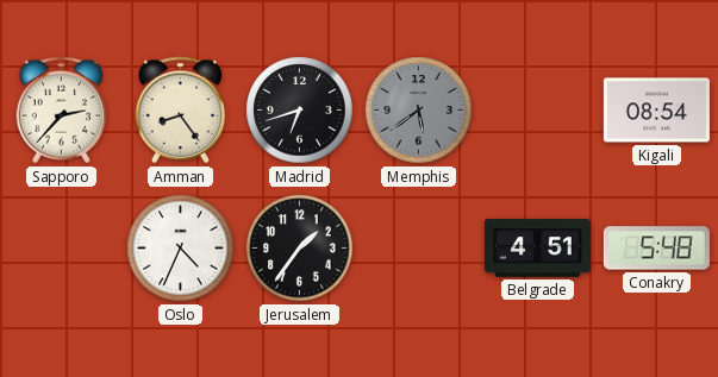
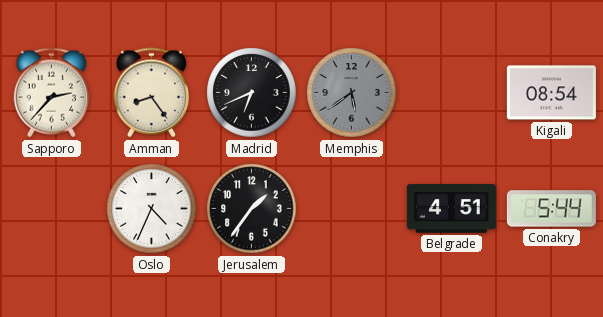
Madrid: 6:42 -> 6:41
Conakry: 5:48 -> 5:44
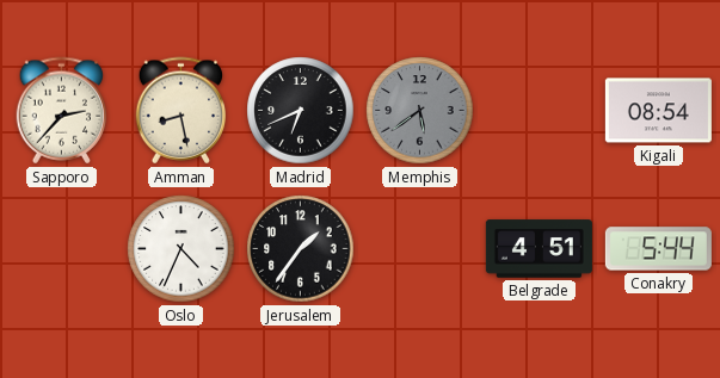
Amman: 8:24 -> 8:28
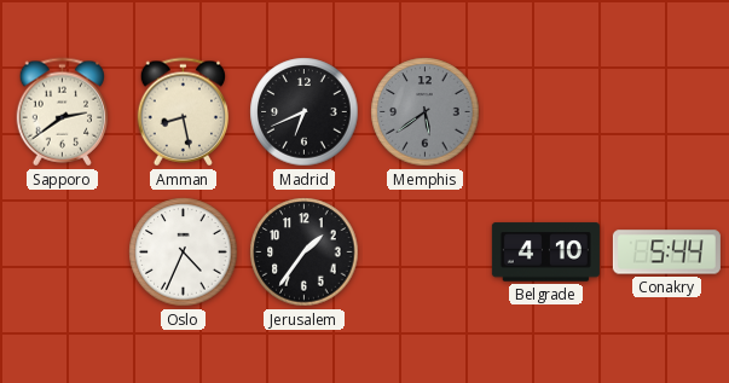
Sapporo: 2:37 -> 2:39
Kigali: 08:54 -> none
Belgrade: 4:51 -> 4:10
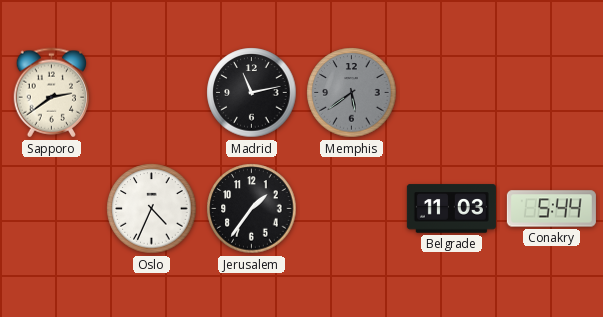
Amman: 8:28 -> none
Madrid: 6:41 -> 11:13
Belgrade: 4:10 -> 11:03
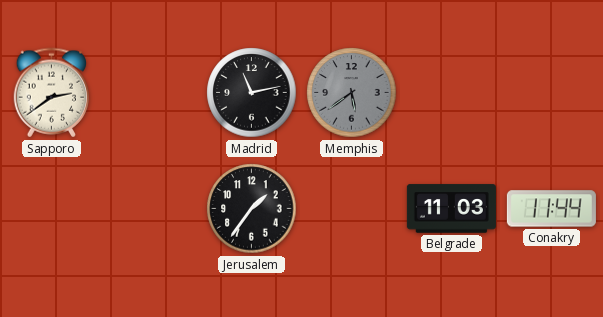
Oslo: 4:34 -> none
Conakry: 5:44 -> 11:44
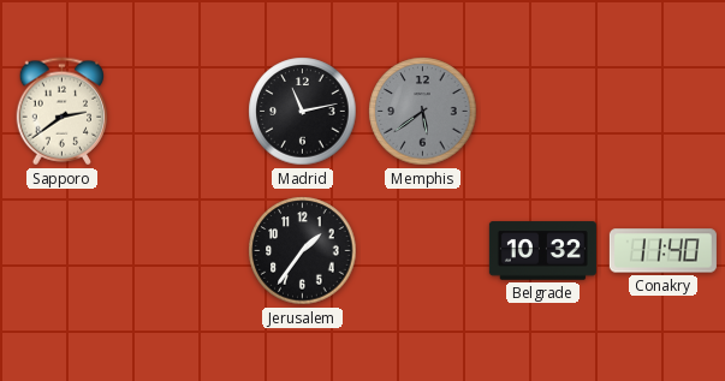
Belgrade: 11:03 -> 10:32
Conakry: 11:44 -> 11:40
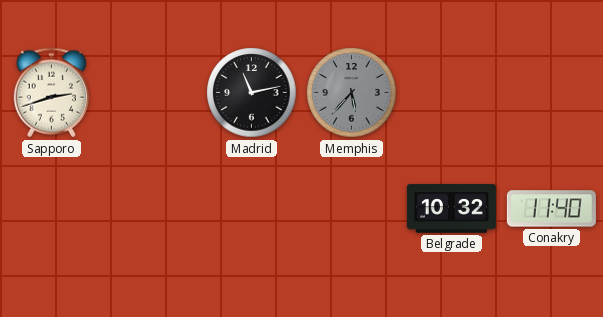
Sapporo: 2:39 -> 2:42
Memphis: 5:39 -> 5:37
Jerusalem: 1:36 -> none
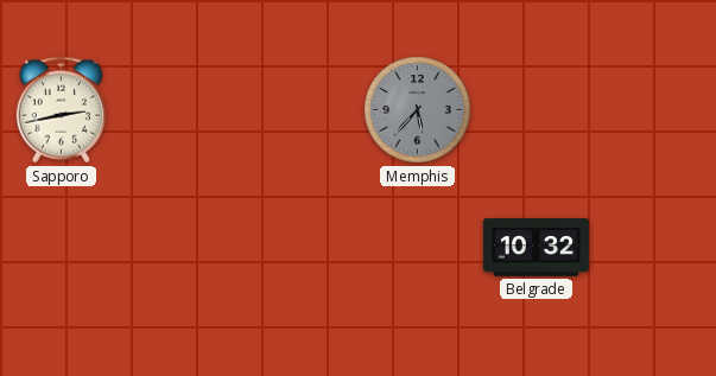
Sapporo: 2:42 -> 2:43
Madrid: 11:13 -> none
Conakry: 11:40 -> none
